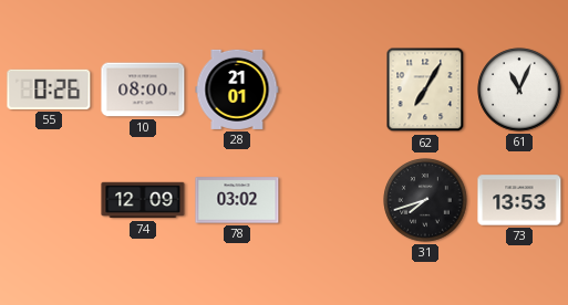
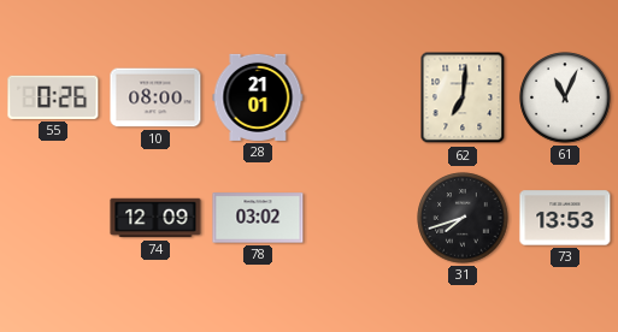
62: 7:05 -> 7:01
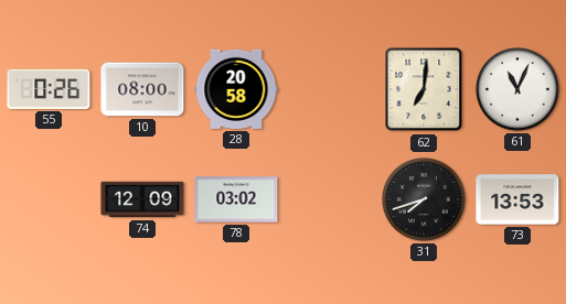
28: 21:01 -> 20:58
